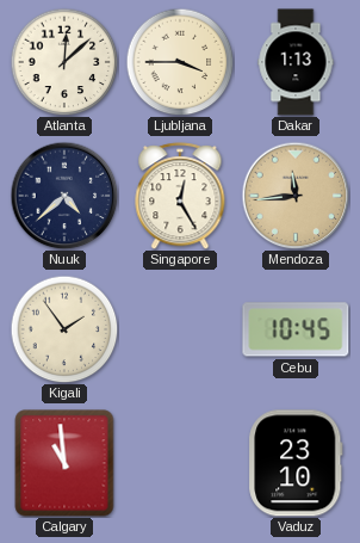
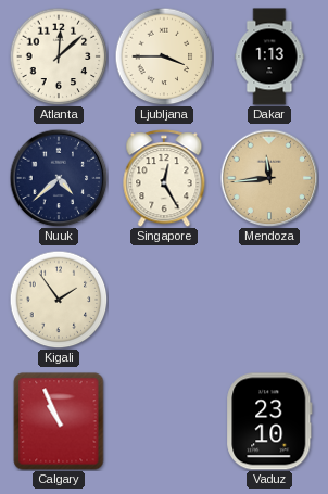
Cebu: 10:45 -> none
Calgary: 10:59 -> 10:56
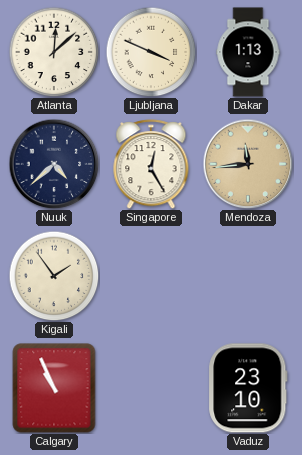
Ljubljana: 3:45 -> 3:49
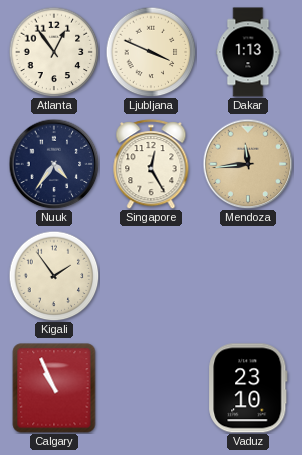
Atlanta: 12:08 -> 12:54
Nuuk: 4:38 -> 4:36
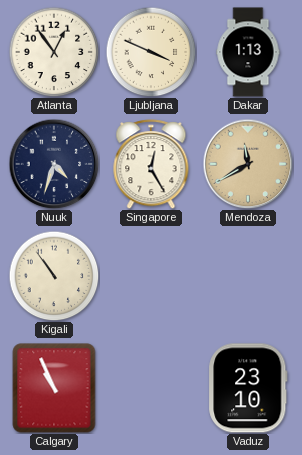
Nuuk: 4:36 -> 4:33
Mendoza: 11:44 -> 11:40
Kigali: 1:54 -> 10:54
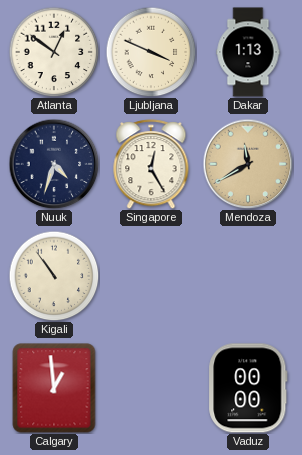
Atlanta: 12:54 -> 12:51
Calgary: 10:56 -> 12:59
Vaduz: 23:10 -> 00:00
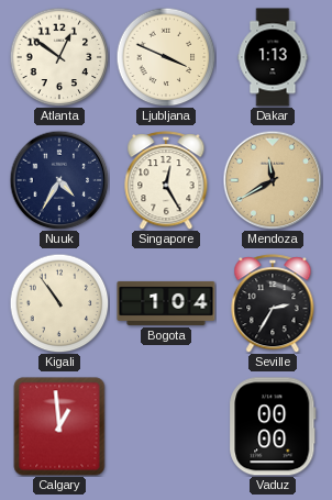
Nuuk: 4:33 -> 4:35
Bogota: none -> 1:04
Seville: none -> 2:35
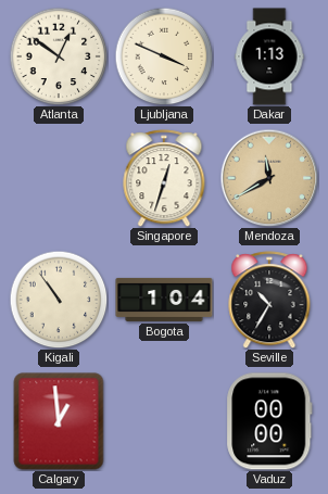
Nuuk: 4:35 -> none
Singapore: 12:25 -> 12:33
Seville: 2:35 -> 10:35
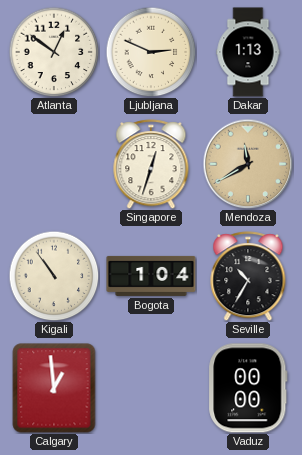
Ljubljana: 3:49 -> 2:49
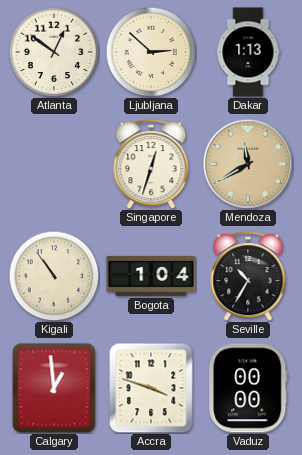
Ljubljana: 2:49 -> 2:52
Accra: none -> 3:48
